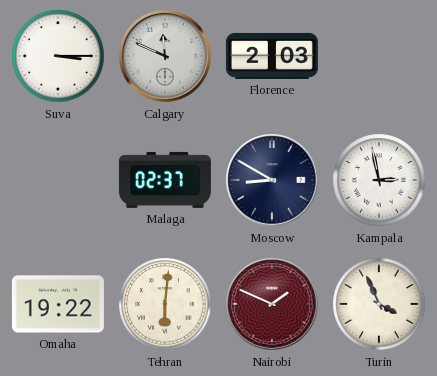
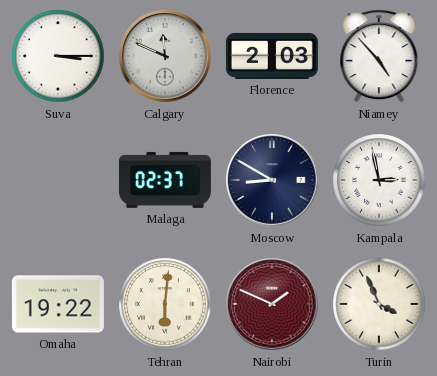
Niamey: none -> 4:53
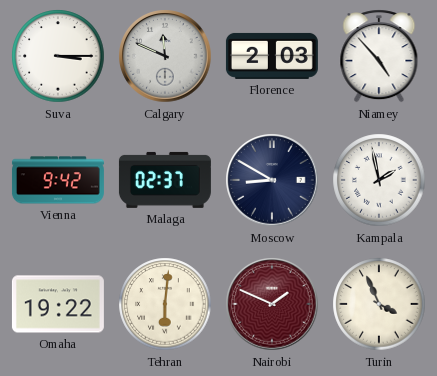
Vienna: none -> 9:42
Kampala: 2:58 -> 1:58
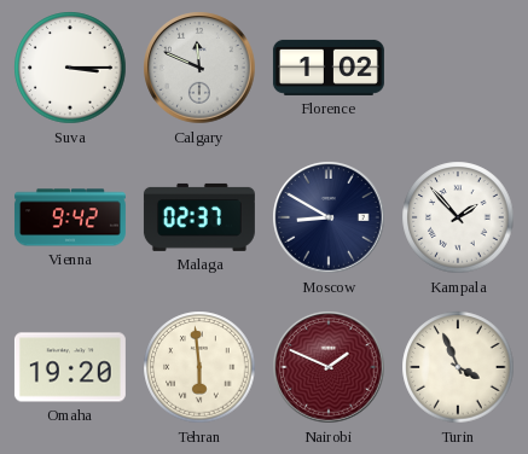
Florence: 2:03 -> 1:02
Niamey: 4:53 -> none
Kampala: 1:58 -> 1:53
Omaha: 19:22 -> 19:20
Tehran: 6:01 -> 5:59
